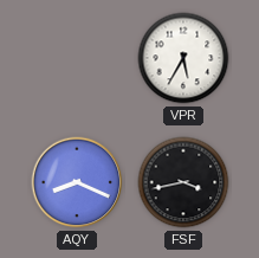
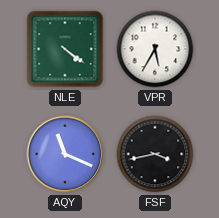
NLE: none -> 4:21
AQY: 8:19 -> 11:19
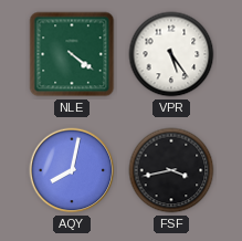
VPR: 5:35 -> 5:24
AQY: 11:19 -> 8:02
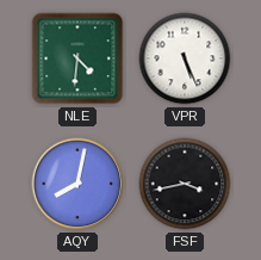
NLE: 4:21 -> 4:31
VPR: 5:24 -> 5:26
